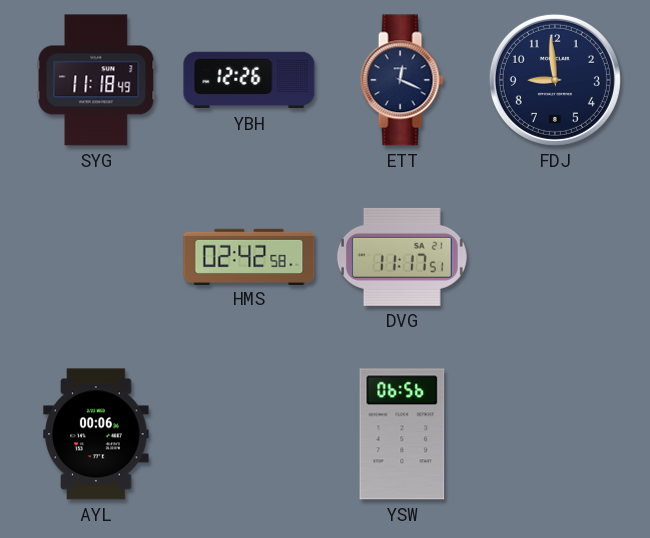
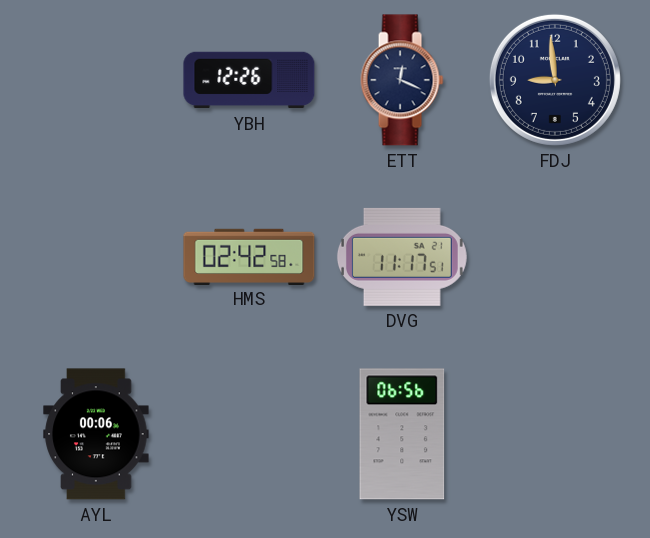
SYG: 11:18 -> none
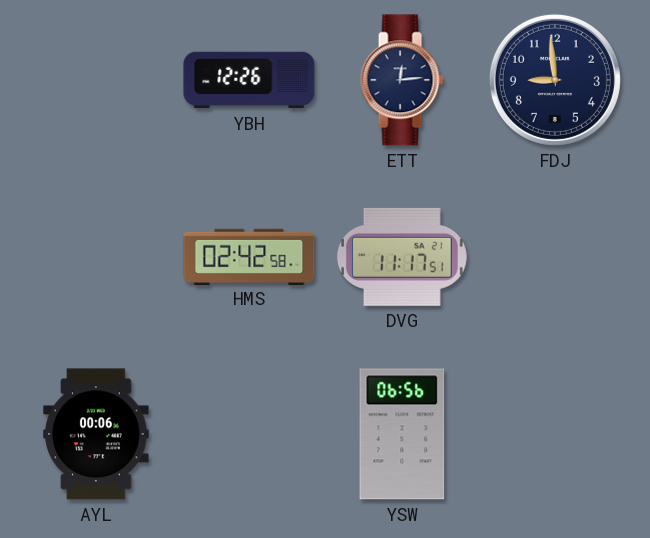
ETT: 12:19 -> 12:14
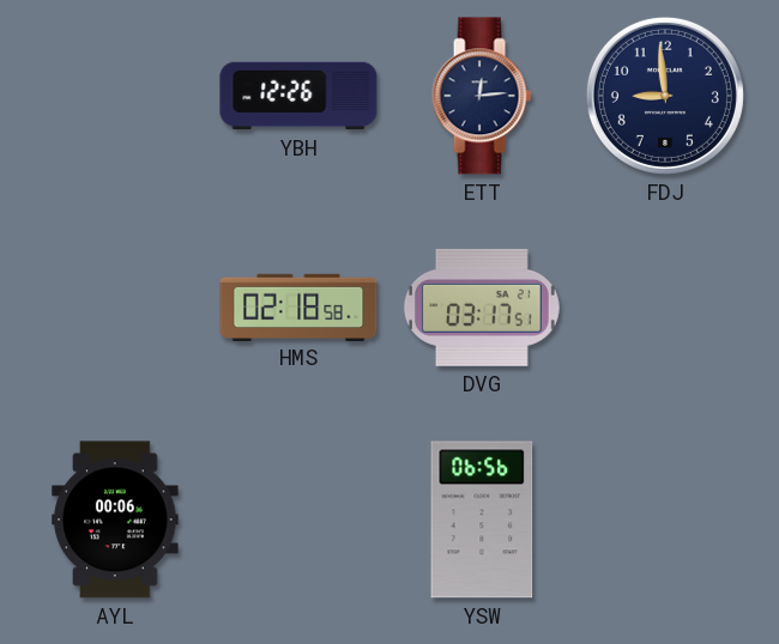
HMS: 02:42 -> 02:18
DVG: 11:17 -> 03:17
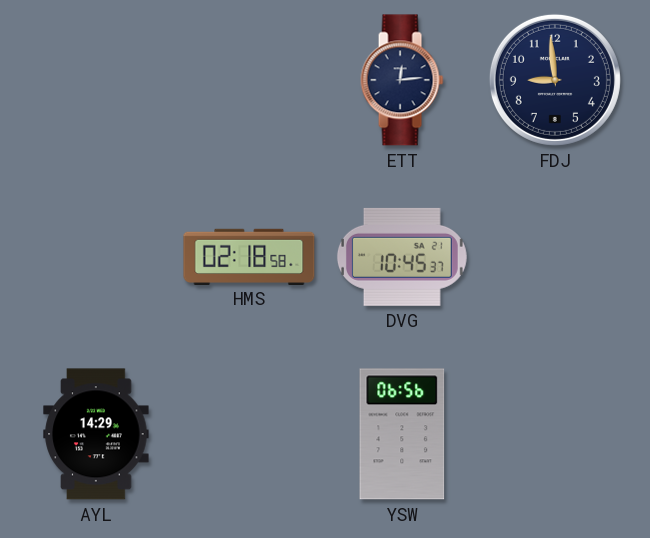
YBH: 12:26 -> none
DVG: 03:17 -> 10:45
AYL: 00:06 -> 14:29
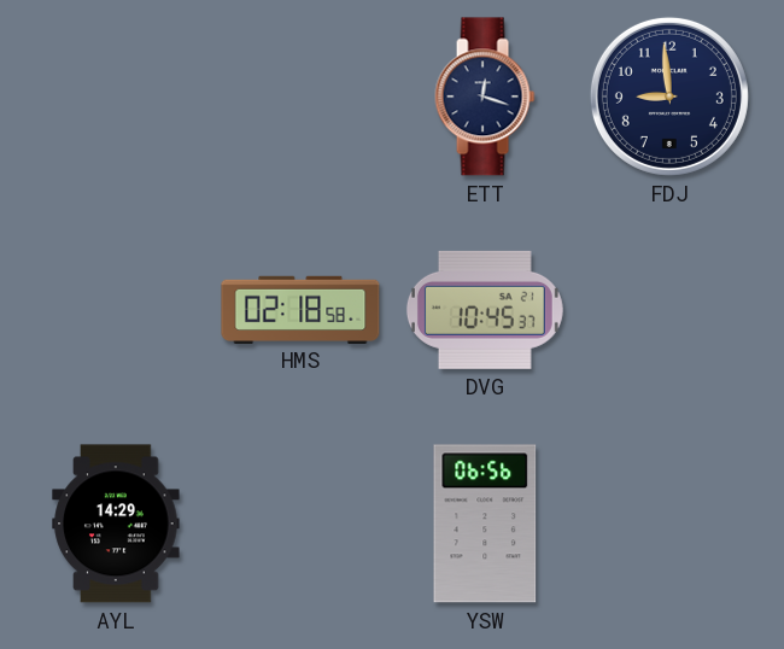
ETT: 12:14 -> 12:18
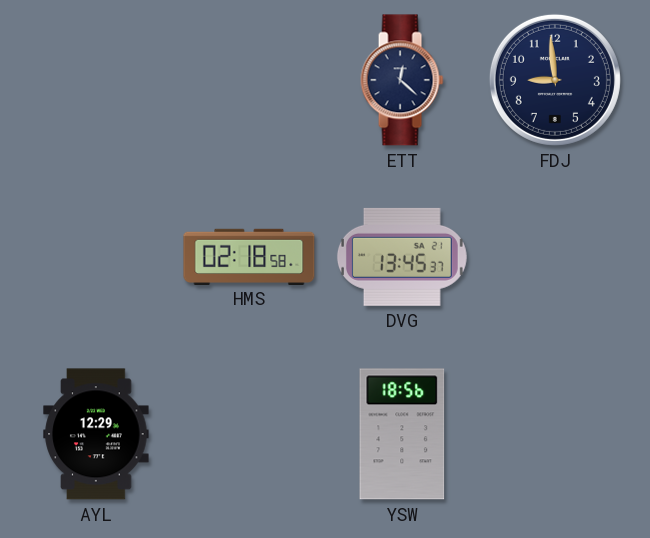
ETT: 12:18 -> 12:22
DVG: 10:45 -> 13:45
AYL: 14:29 -> 12:29
YSW: 06:56 -> 18:56
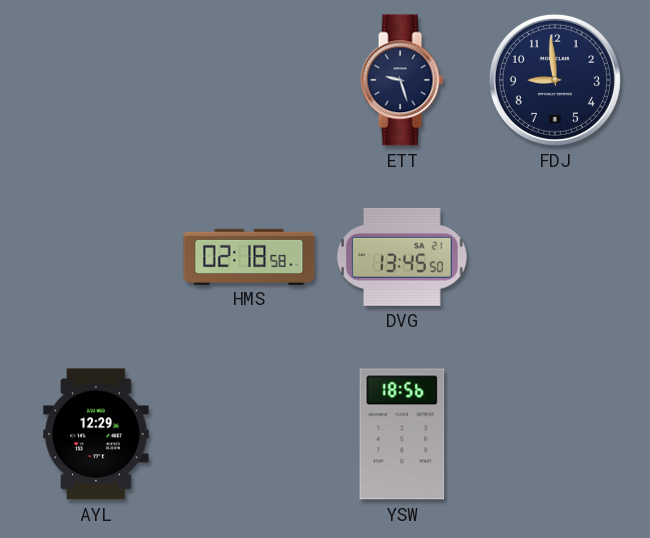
ETT: 12:22 -> 9:27
DVG: 13:45:37 -> 13:45:50
